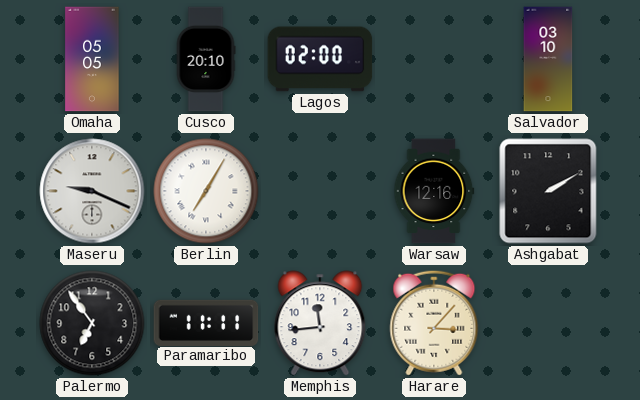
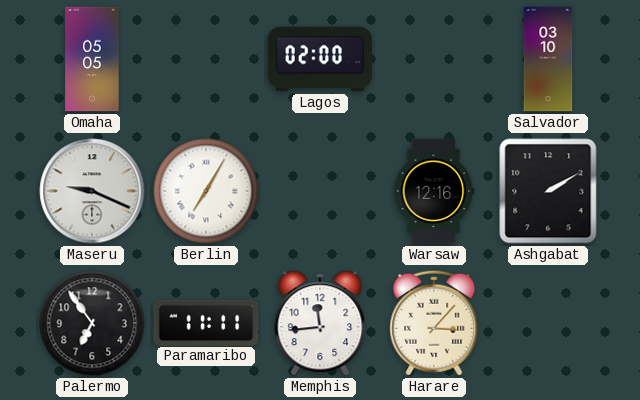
Cusco: 20:10 -> none
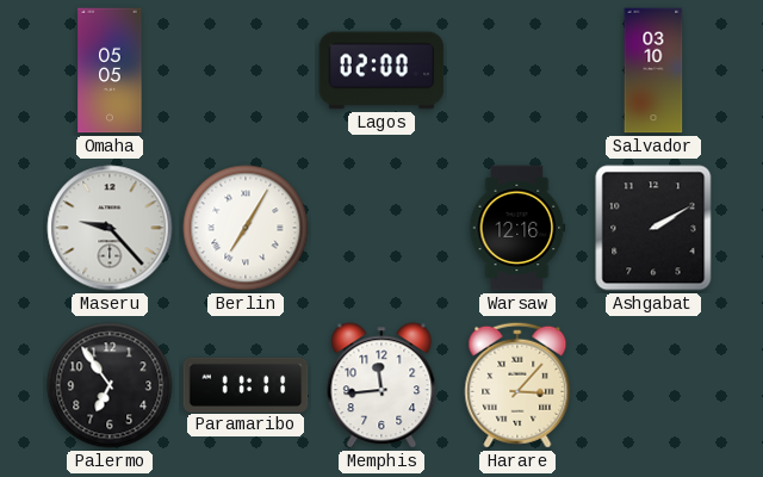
Maseru: 9:19 -> 9:23
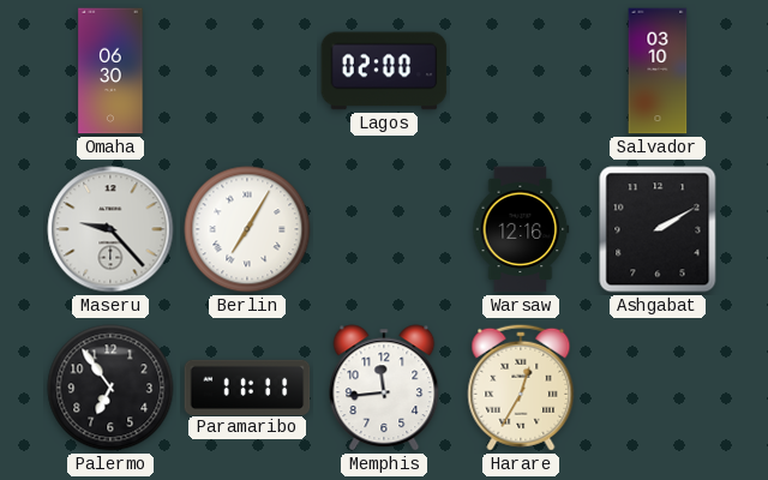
Omaha: 05:05 -> 06:30
Harare: 3:07 -> 12:35
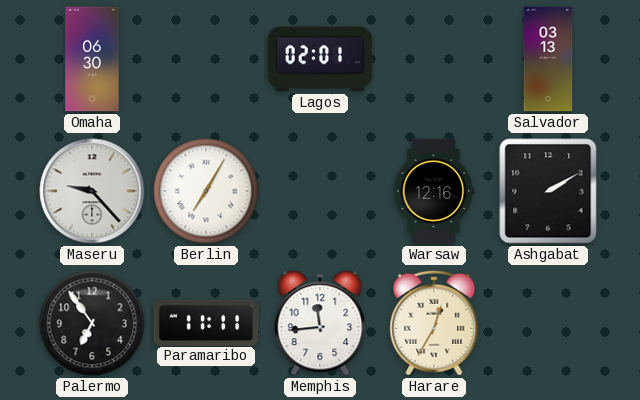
Lagos: 02:00 -> 02:01
Salvador: 03:10 -> 03:13
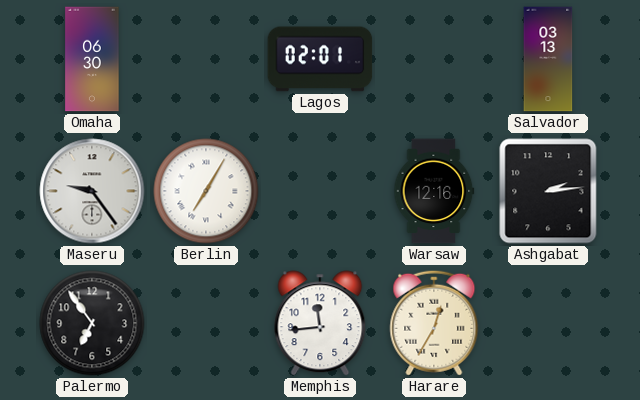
Maseru: 9:23 -> 9:24
Ashgabat: 2:10 -> 2:14
Paramaribo: 11:11 -> none
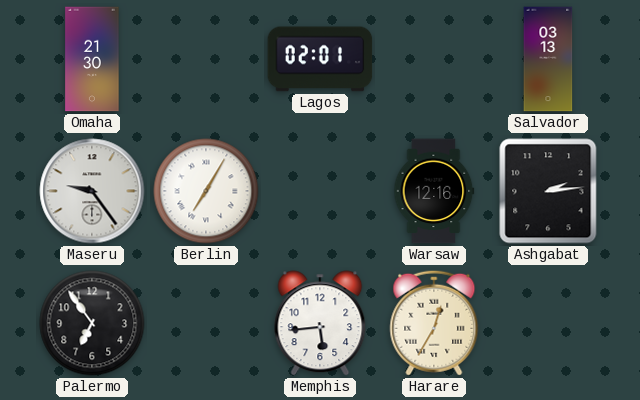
Omaha: 06:30 -> 21:30
Memphis: 11:44 -> 5:44
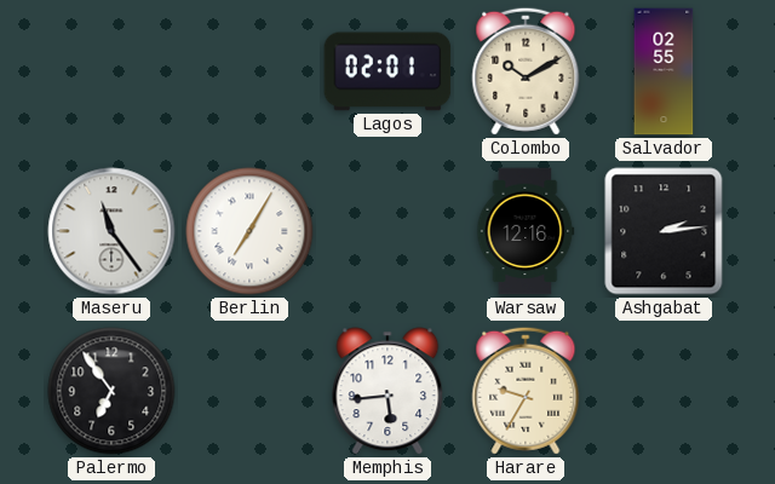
Omaha: 21:30 -> none
Colombo: none -> 10:10
Salvador: 03:13 -> 02:55
Maseru: 9:24 -> 11:24
Harare: 12:35 -> 9:35
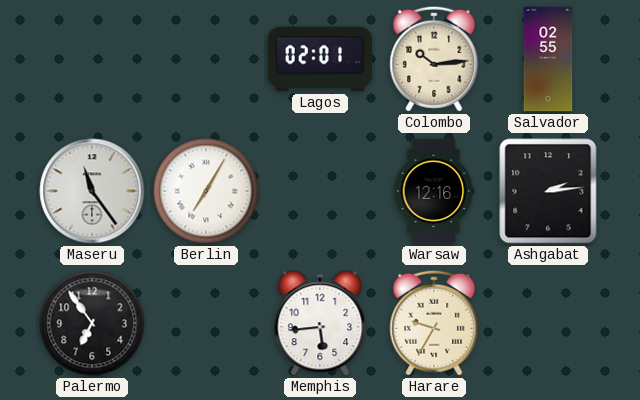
Colombo: 10:10 -> 10:14
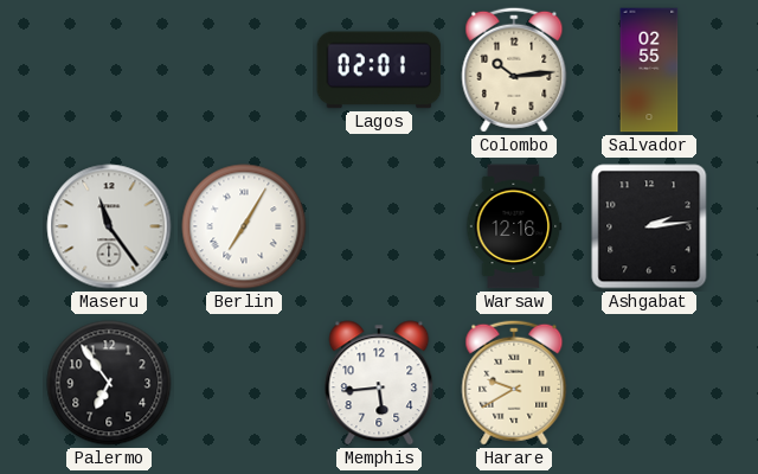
Harare: 9:35 -> 9:40
